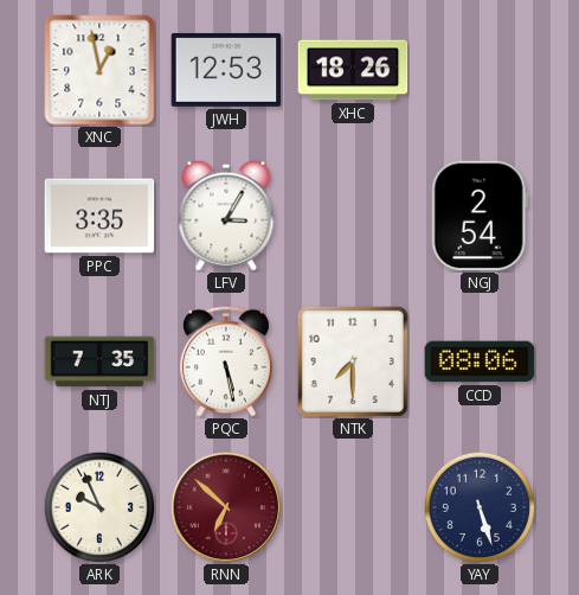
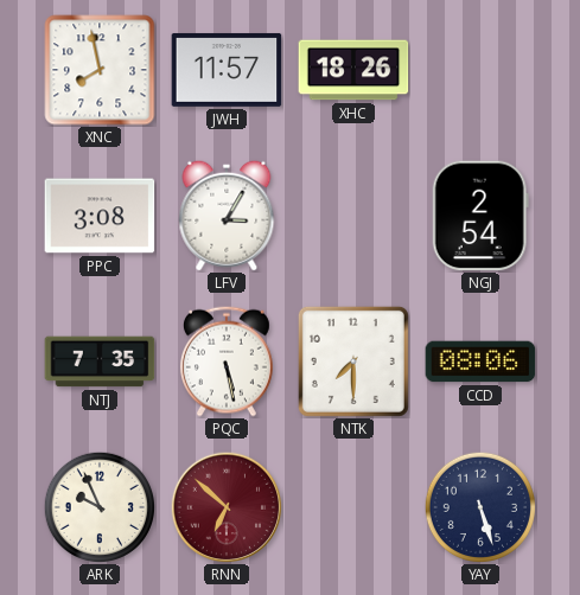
XNC: 12:58 -> 7:58
JWH: 12:53 -> 11:57
PPC: 3:35 -> 3:08
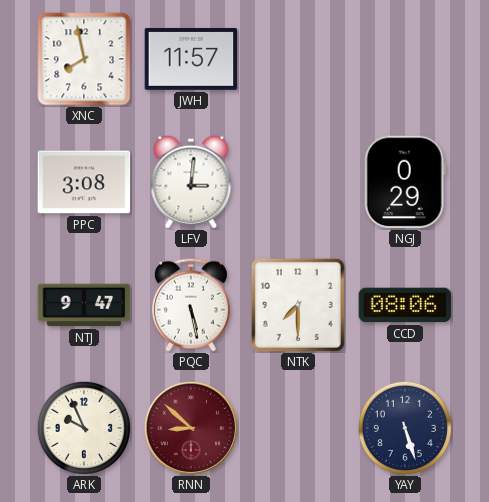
XHC: 18:26 -> none
LFV: 3:05 -> 3:01
NGJ: 2:54 -> 0:29
NTJ: 7:35 -> 9:47
RNN: 6:52 -> 8:52
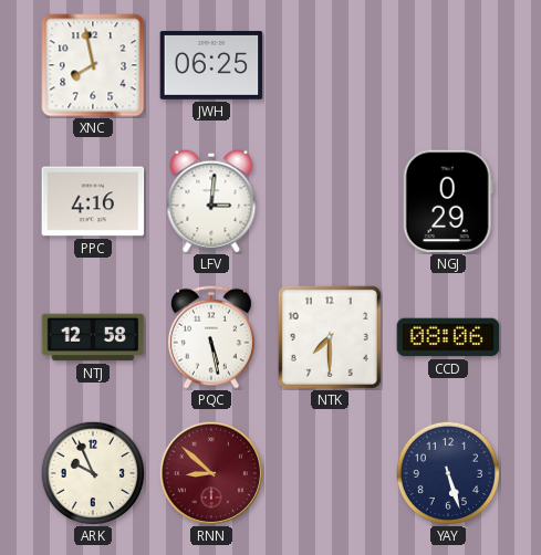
JWH: 11:57 -> 06:25
PPC: 3:08 -> 4:16
NTJ: 9:47 -> 12:58
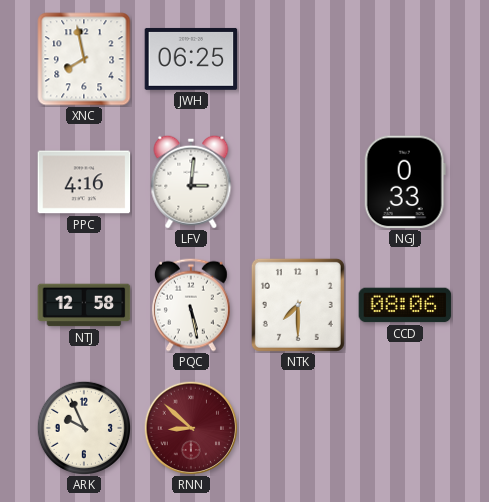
NGJ: 0:29 -> 0:33
YAY: 5:27 -> none
